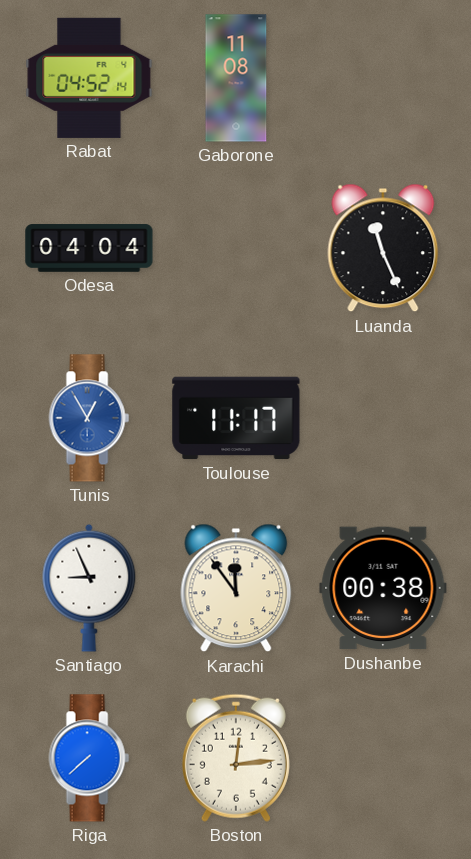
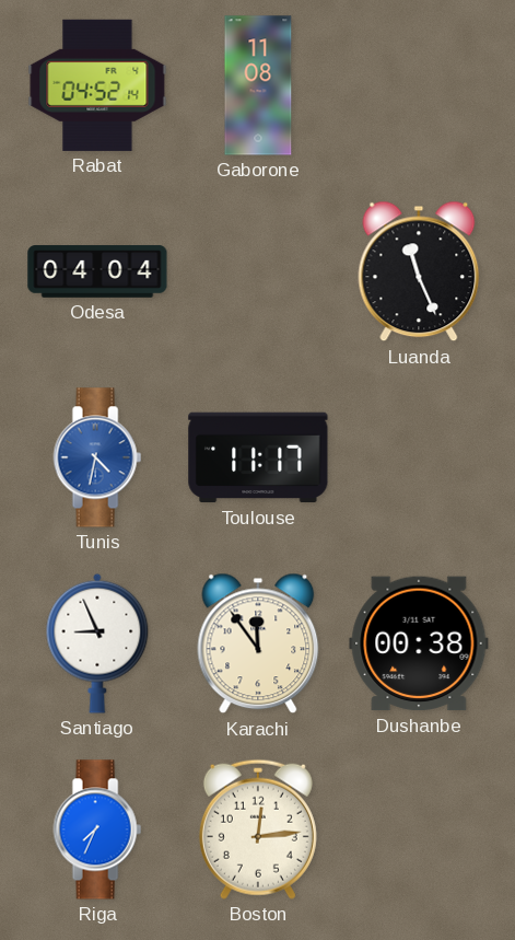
Tunis: 12:55 -> 4:32
Riga: 7:38 -> 7:34
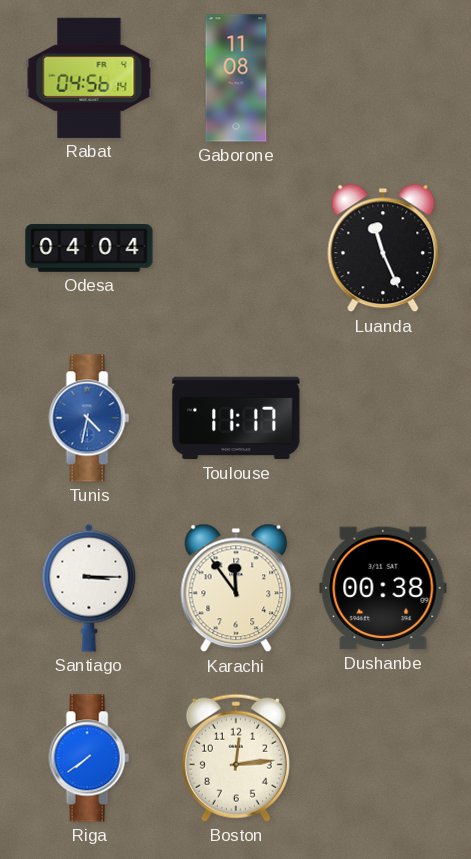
Rabat: 04:52 -> 04:56
Santiago: 8:56 -> 3:15
Riga: 7:34 -> 7:39
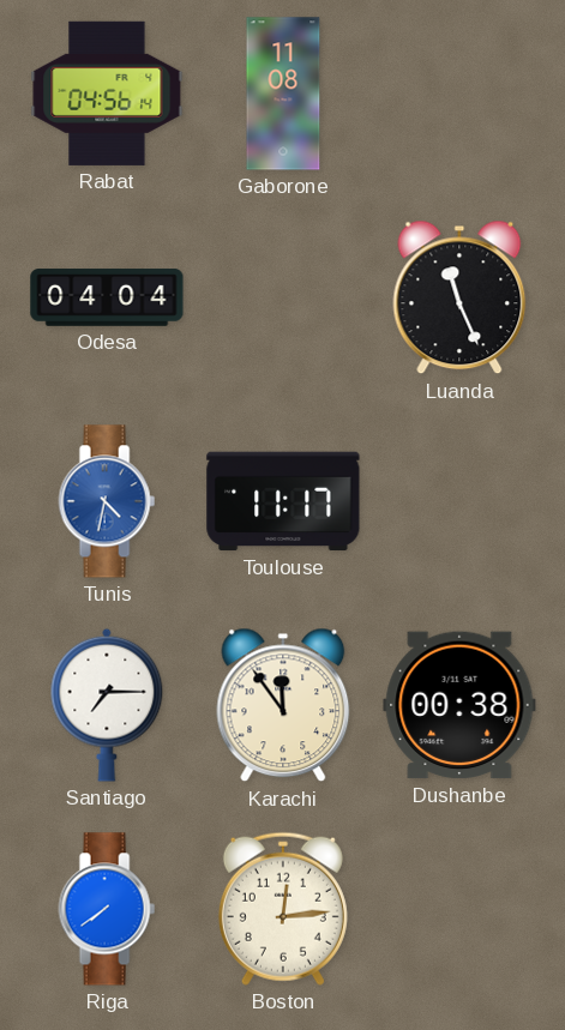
Santiago: 3:15 -> 7:15
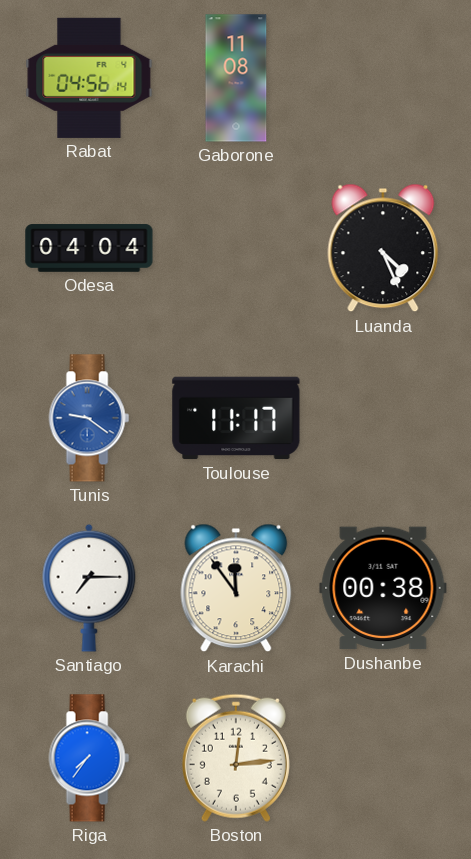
Luanda: 11:26 -> 4:26
Tunis: 4:32 -> 9:21
Riga: 7:39 -> 7:36
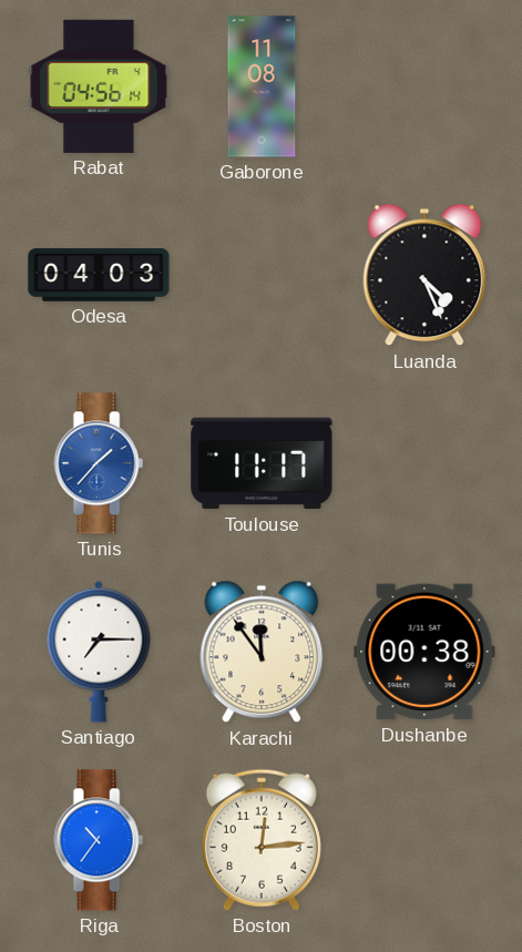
Odesa: 04:04 -> 04:03
Tunis: 9:21 -> 1:37
Riga: 7:36 -> 10:36
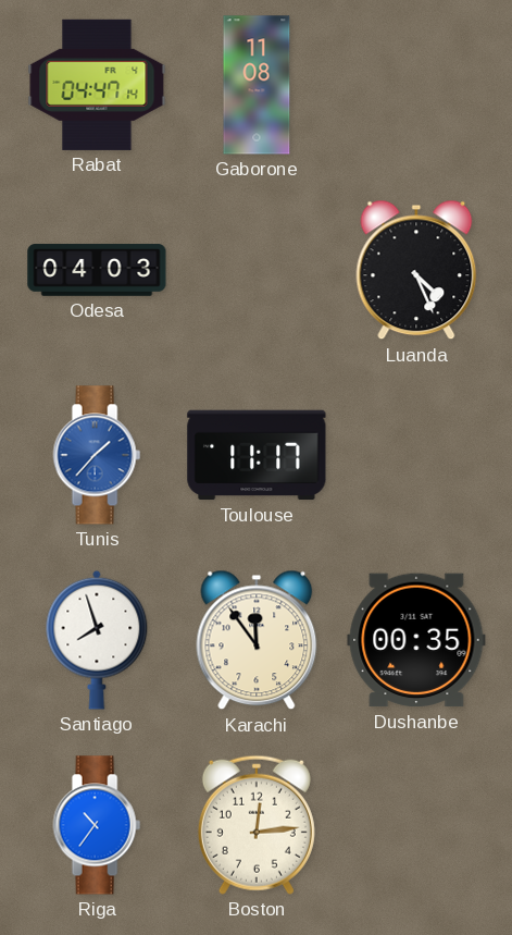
Rabat: 04:56 -> 04:47
Santiago: 7:15 -> 7:57
Dushanbe: 00:38 -> 00:35
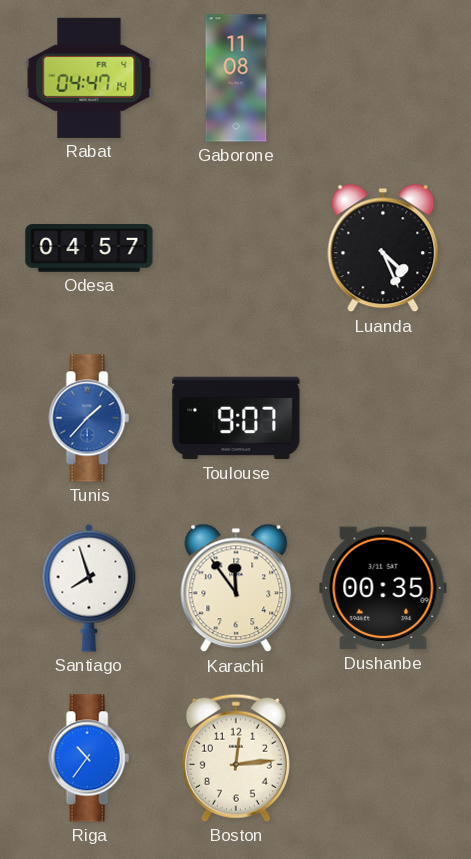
Odesa: 04:03 -> 04:57
Toulouse: 11:17 -> 9:07
